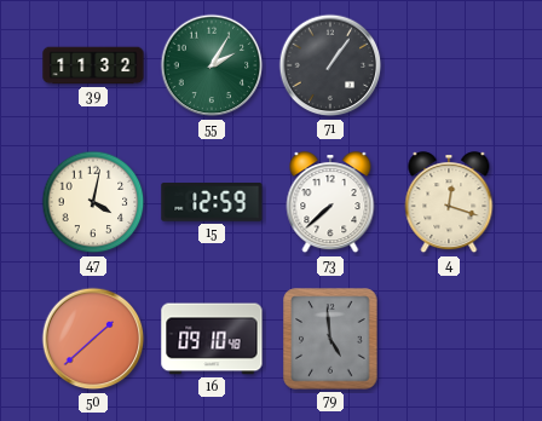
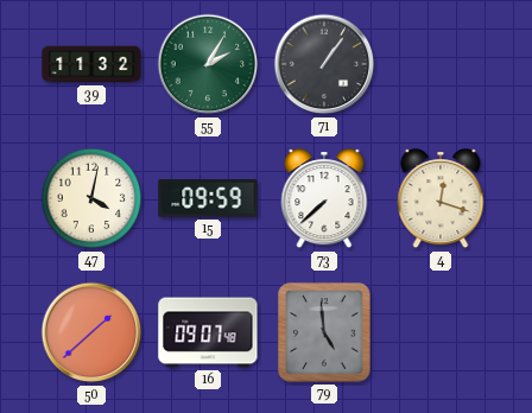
15: 12:59 -> 09:59
16: 09:10 -> 09:07
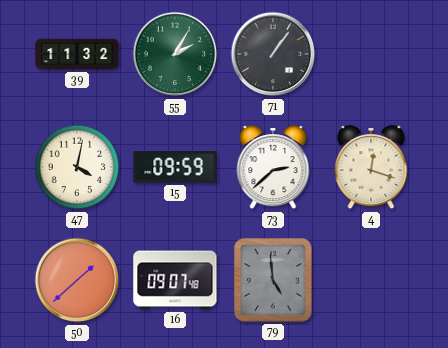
73: 7:38 -> 2:38
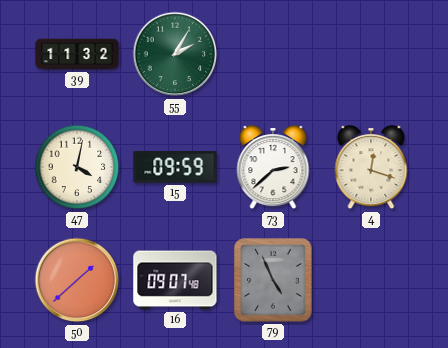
71: 1:06 -> none
79: 4:59 -> 4:56
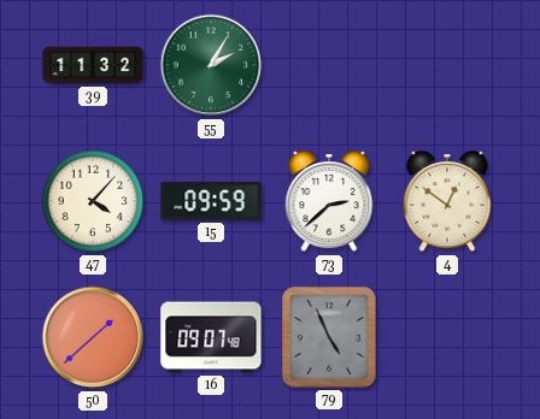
47: 4:02 -> 4:07
4: 12:18 -> 12:51
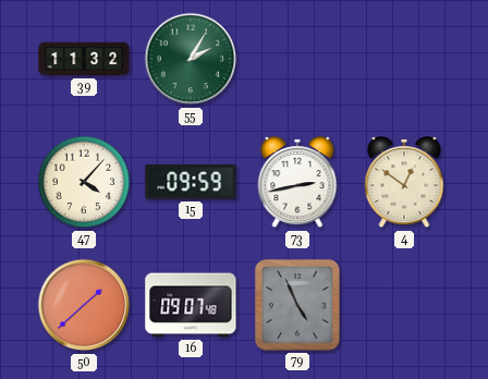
73: 2:38 -> 2:43
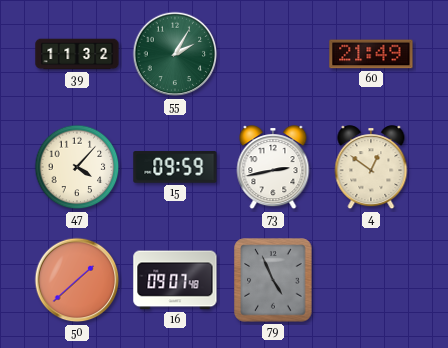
60: none -> 21:49
